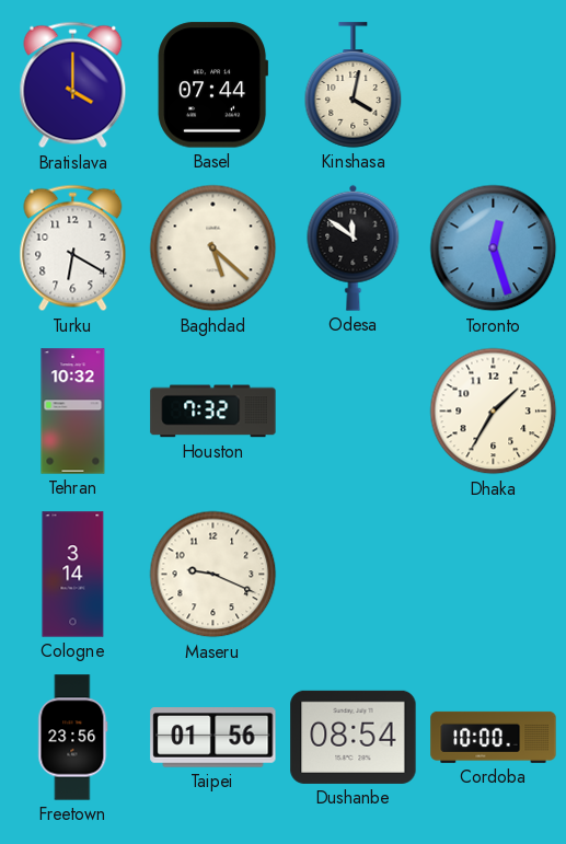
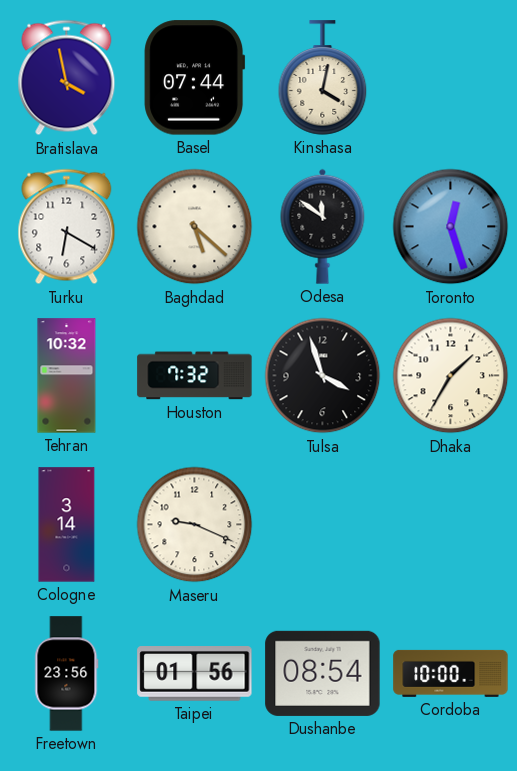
Bratislava: 4:00 -> 3:58
Tulsa: none -> 3:57
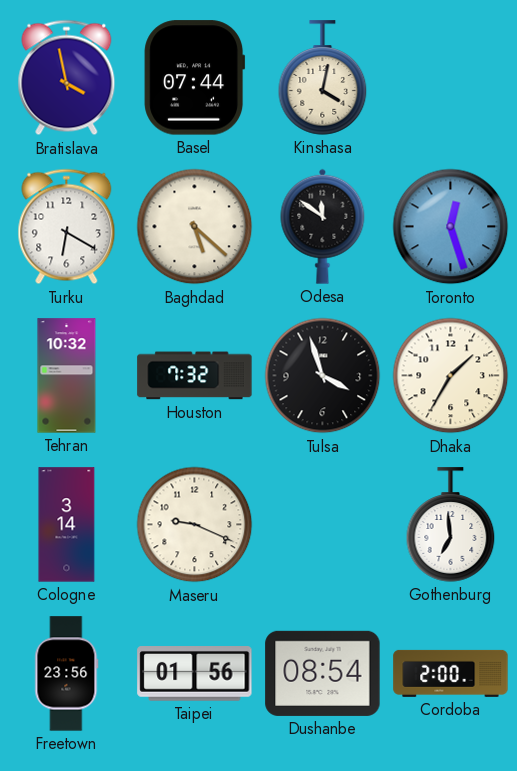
Gothenburg: none -> 6:59
Cordoba: 10:00 -> 2:00
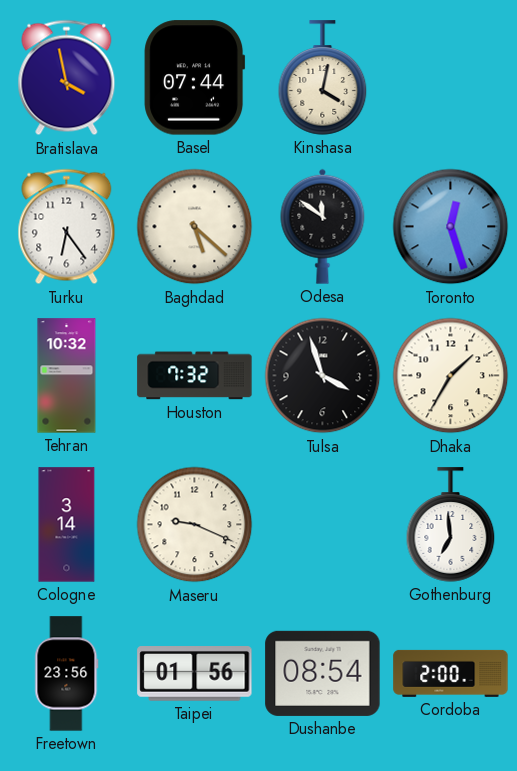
Turku: 6:20 -> 6:24
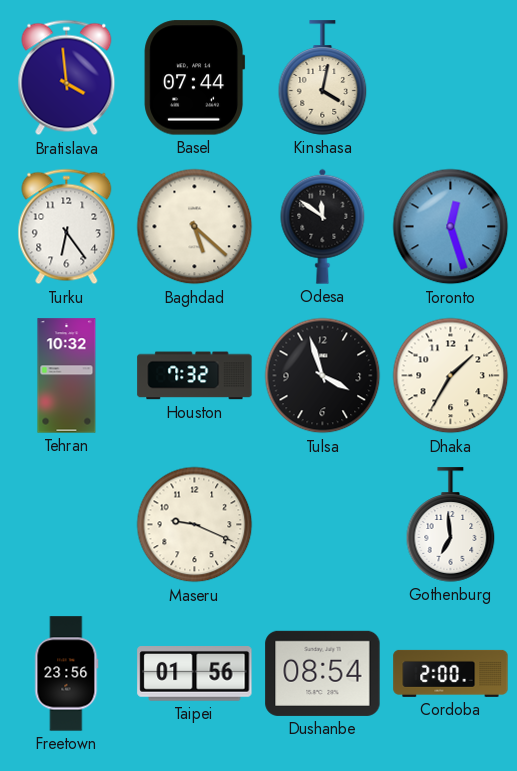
Bratislava: 3:58 -> 3:59
Cologne: 3:14 -> none
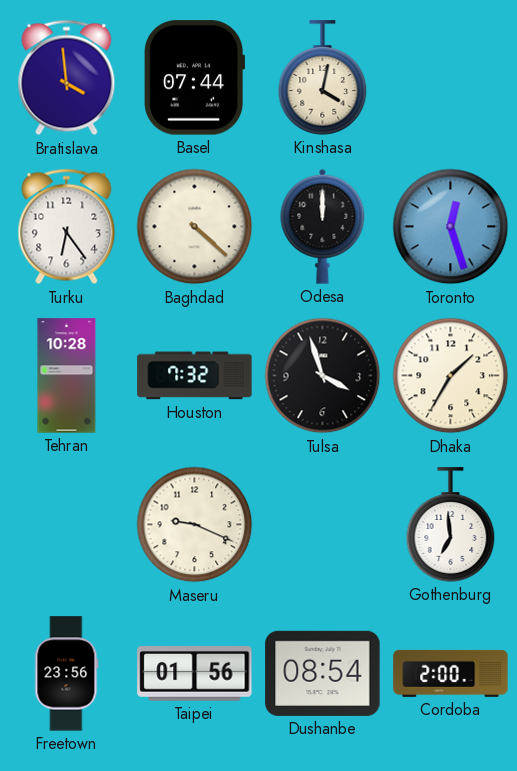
Baghdad: 5:22 -> 4:22
Odesa: 11:51 -> 12:00
Tehran: 10:32 -> 10:28
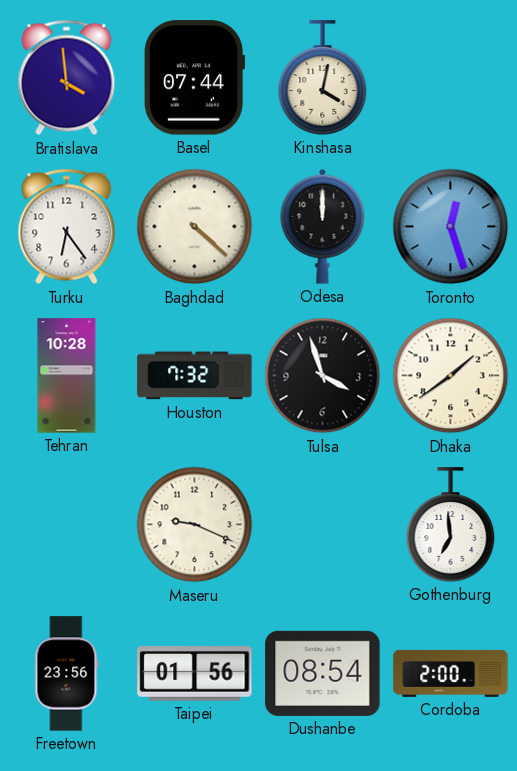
Dhaka: 1:35 -> 1:39
